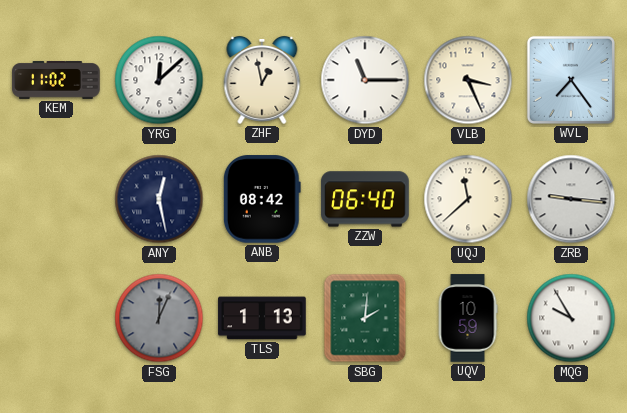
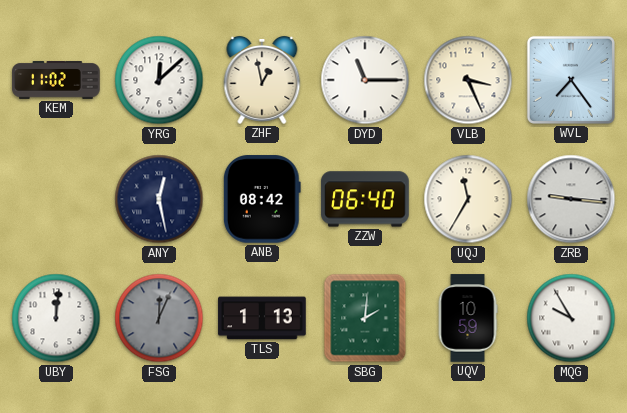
UQJ: 11:38 -> 11:35
UBY: none -> 12:01
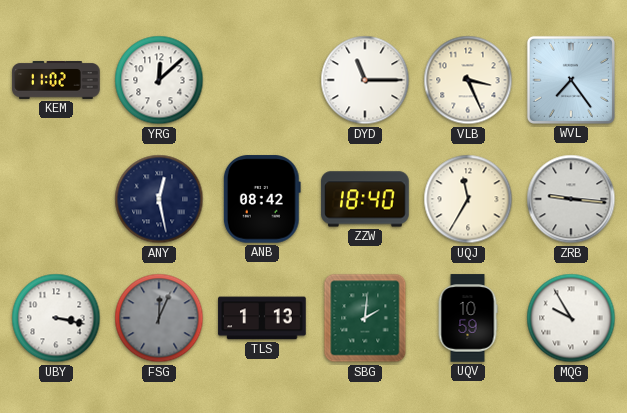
ZHF: 12:58 -> none
ZZW: 06:40 -> 18:40
UBY: 12:01 -> 3:17
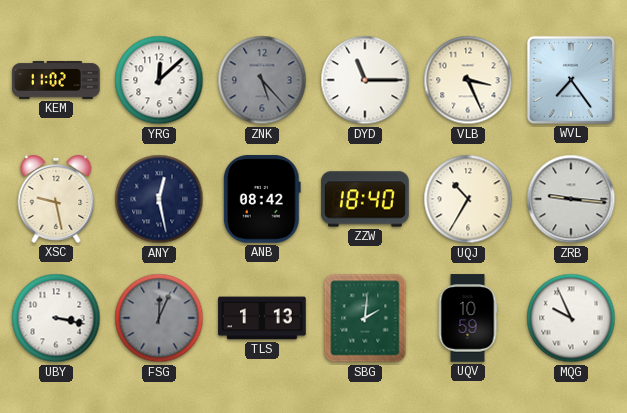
ZNK: none -> 5:23
XSC: none -> 9:28
UQJ: 11:35 -> 10:35
MQG: 9:55 -> 9:56
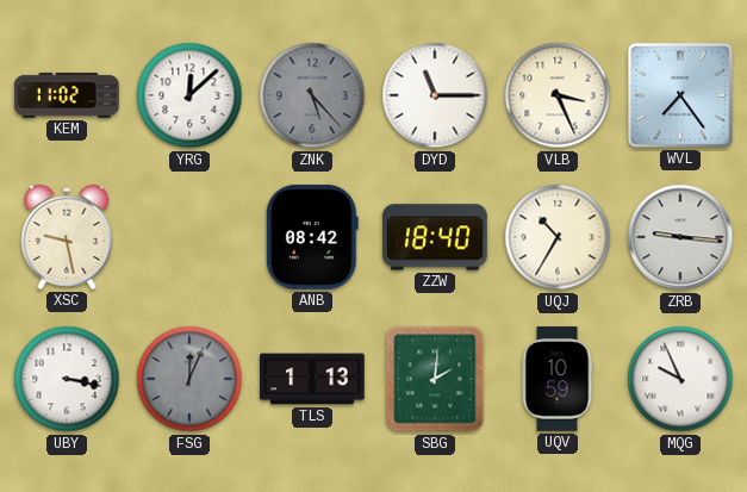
ANY: 12:28 -> none
